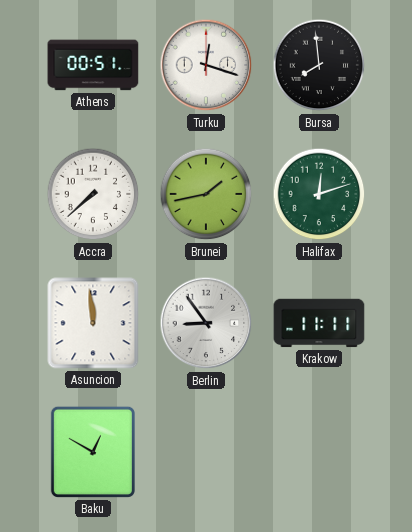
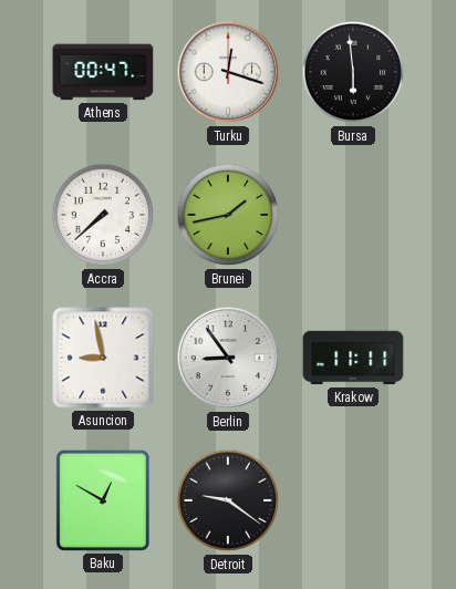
Athens: 00:51 -> 00:47
Bursa: 7:59 -> 5:59
Halifax: 12:12 -> none
Asuncion: 11:59 -> 8:58
Detroit: none -> 9:21
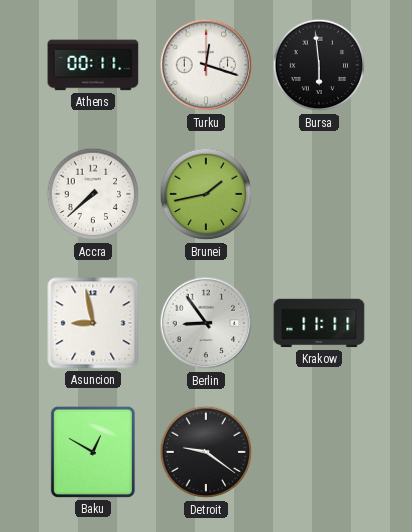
Athens: 00:47 -> 00:11
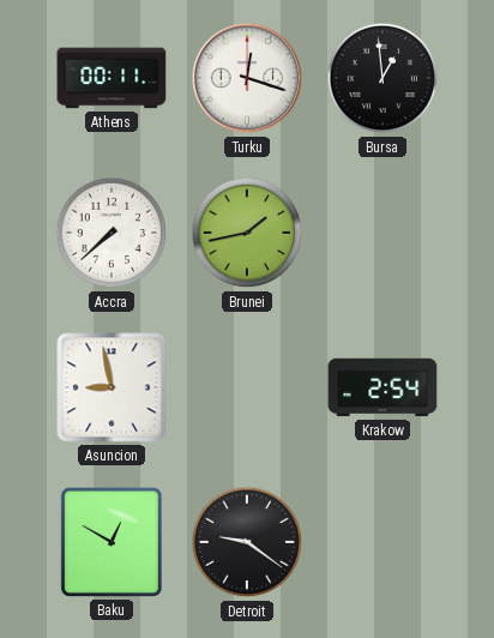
Bursa: 5:59 -> 12:59
Berlin: 8:54 -> none
Krakow: 11:11 -> 2:54
